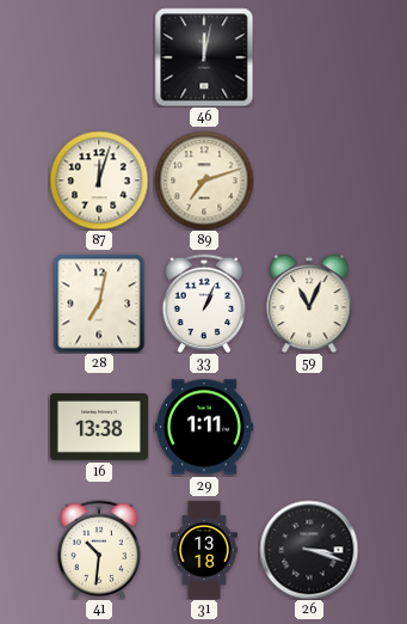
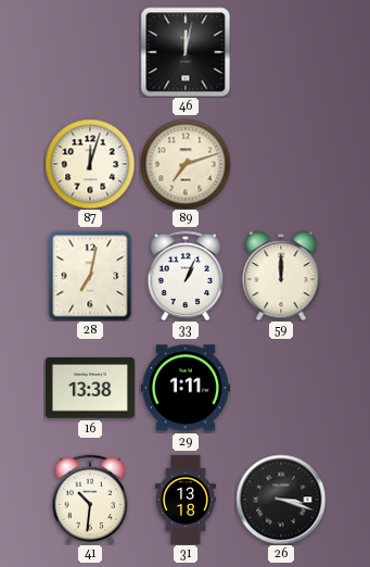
59: 11:04 -> 12:00
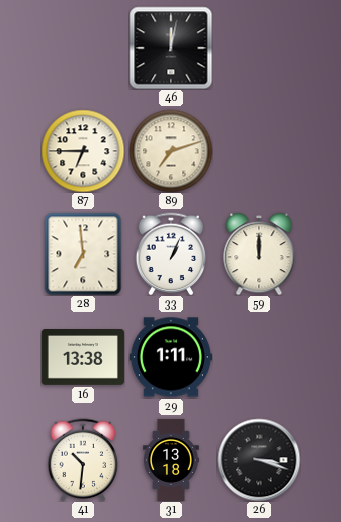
87: 12:03 -> 6:45
28: 7:02 -> 6:59
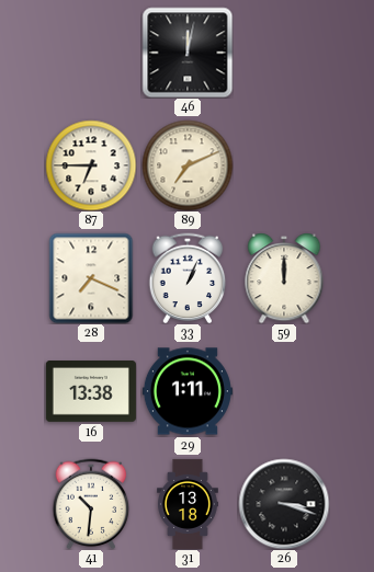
89: 7:12 -> 7:11
28: 6:59 -> 7:19
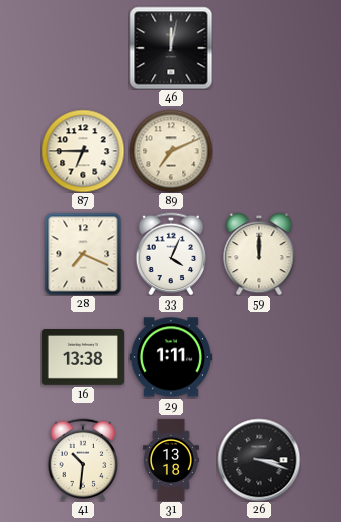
33: 1:04 -> 4:04
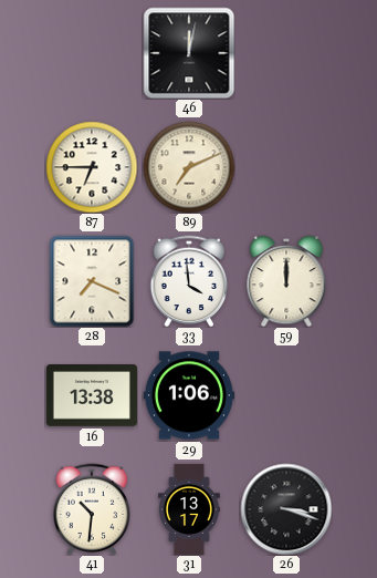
33: 4:04 -> 3:59
29: 1:11 -> 1:06
31: 13:18 -> 13:17
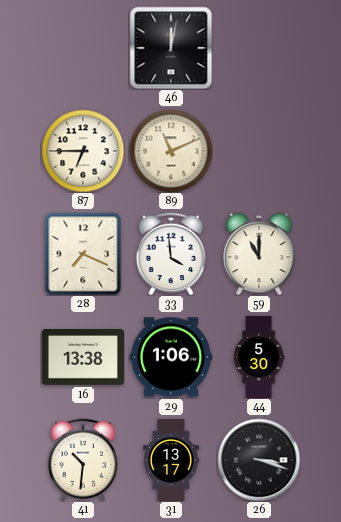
89: 7:11 -> 11:11
59: 12:00 -> 11:00
44: none -> 5:30
